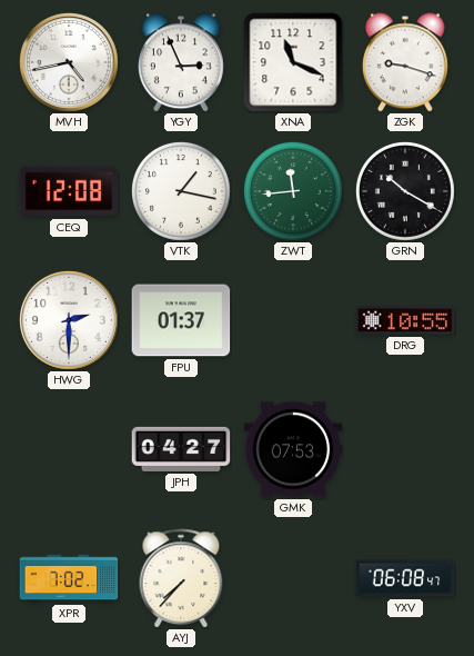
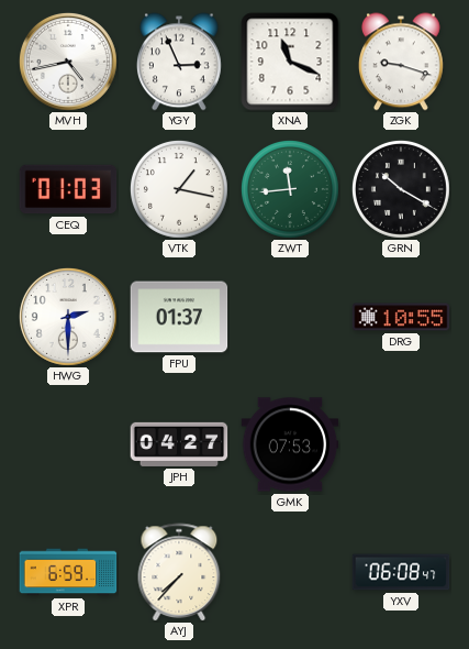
CEQ: 12:08 -> 01:03
XPR: 7:02 -> 6:59
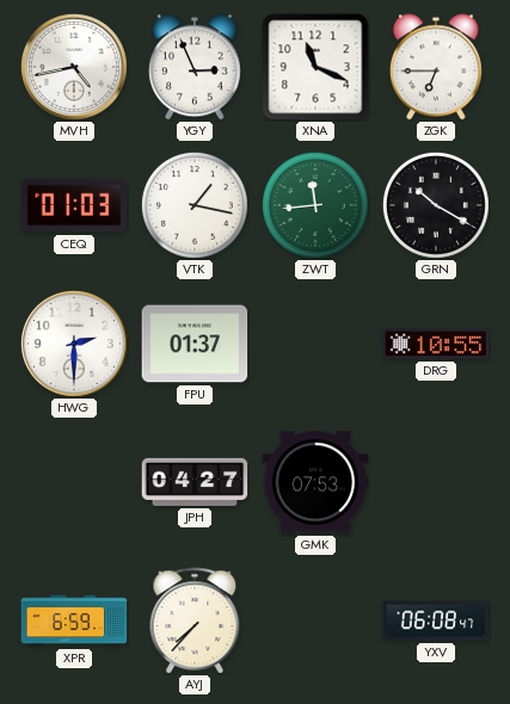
ZGK: 9:18 -> 6:45
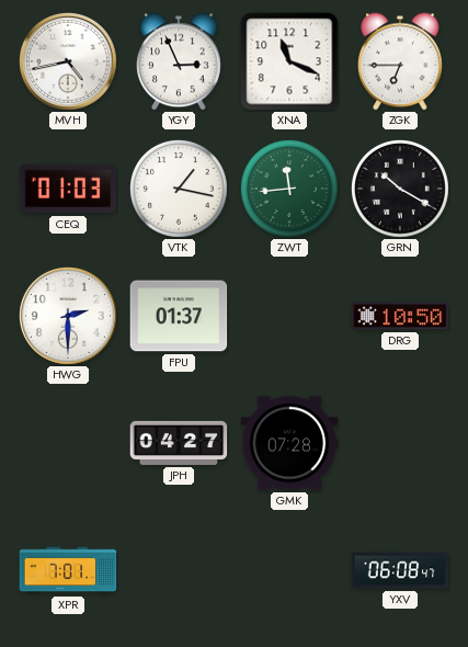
DRG: 10:55 -> 10:50
GMK: 07:53 -> 07:28
XPR: 6:59 -> 7:01
AYJ: 7:37 -> none
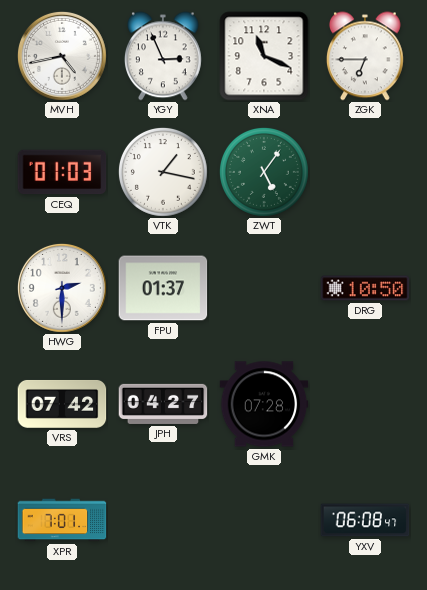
ZWT: 11:44 -> 5:06
GRN: 10:20 -> none
VRS: none -> 07:42
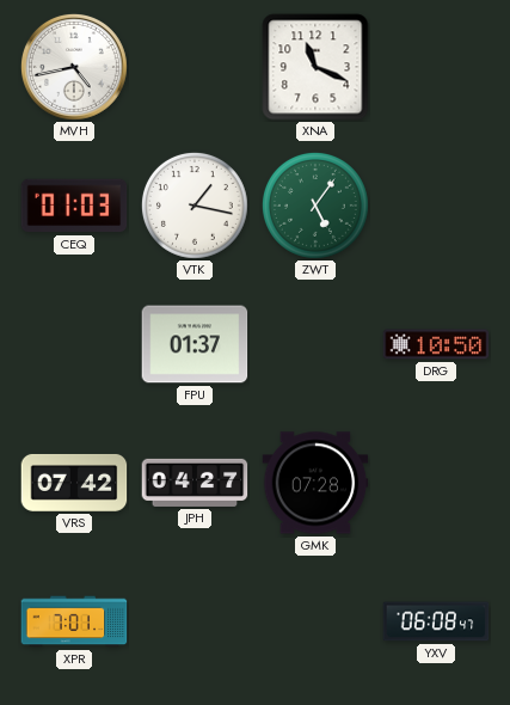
YGY: 2:56 -> none
ZGK: 6:45 -> none
HWG: 2:30 -> none
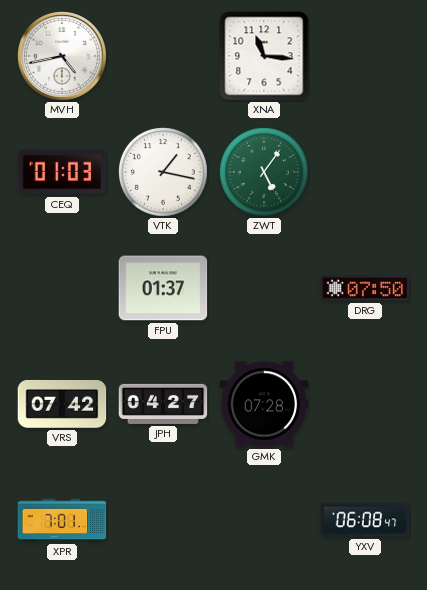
XNA: 11:19 -> 11:16
DRG: 10:50 -> 07:50
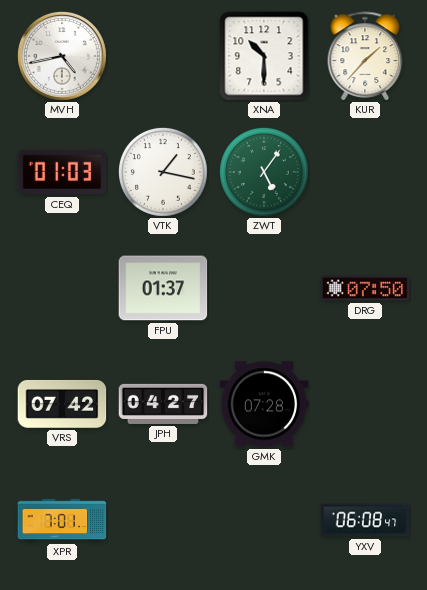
XNA: 11:16 -> 10:30
KUR: none -> 1:37
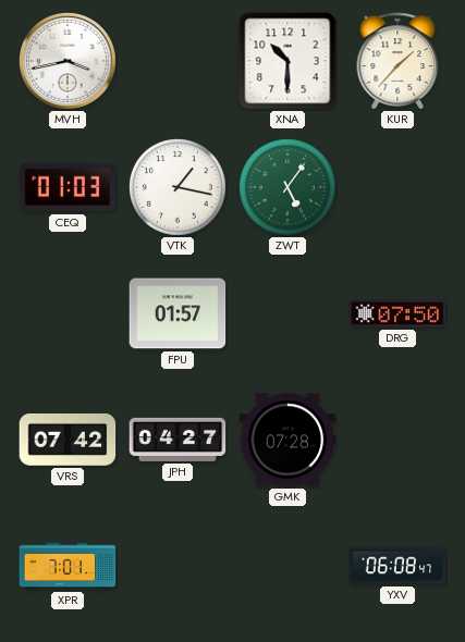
MVH: 4:43 -> 3:43
FPU: 01:37 -> 01:57
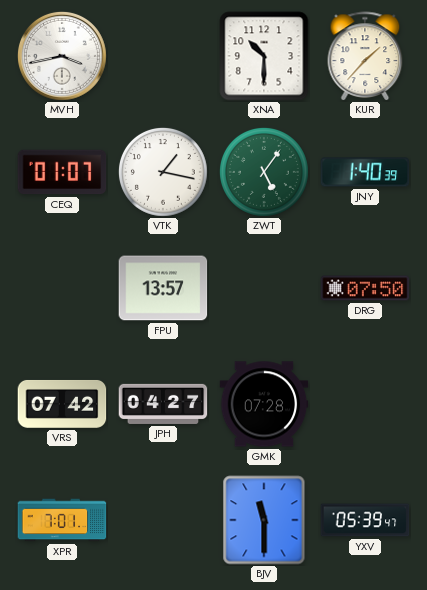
CEQ: 01:03 -> 01:07
JNY: none -> 1:40
FPU: 01:57 -> 13:57
BJV: none -> 11:30
YXV: 06:08 -> 05:39
